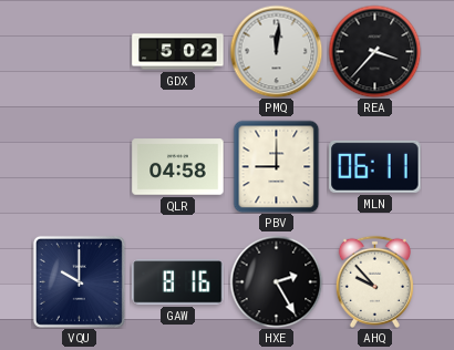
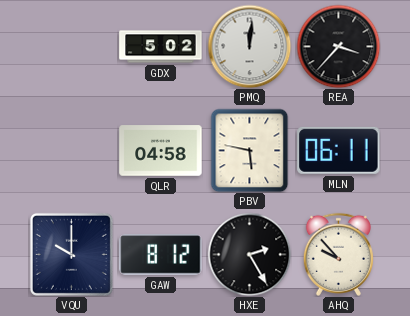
PBV: 9:00 -> 5:47
GAW: 8:16 -> 8:12
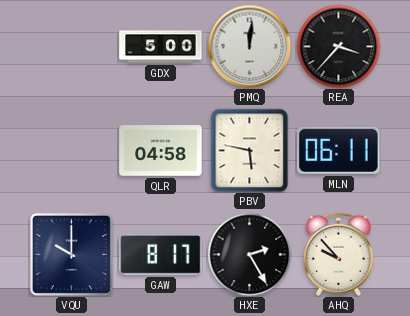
GDX: 5:02 -> 5:00
GAW: 8:12 -> 8:17
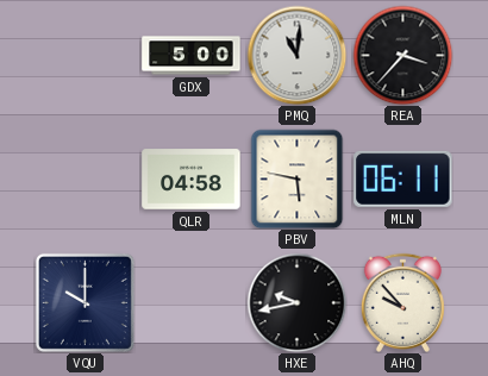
PMQ: 12:01 -> 11:01
GAW: 8:17 -> none
HXE: 2:25 -> 9:43
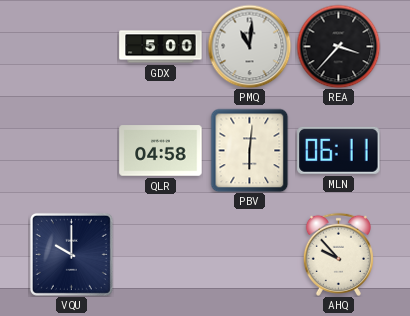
PBV: 5:47 -> 6:01
HXE: 9:43 -> none
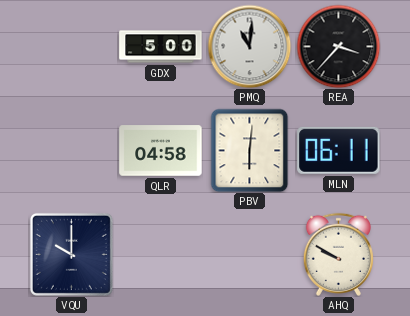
AHQ: 9:53 -> 9:50
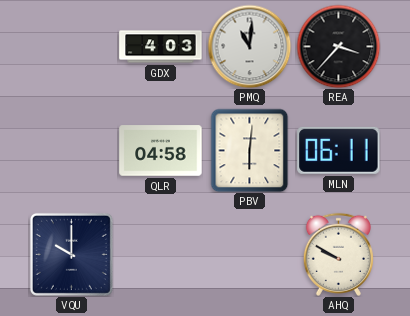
GDX: 5:00 -> 4:03
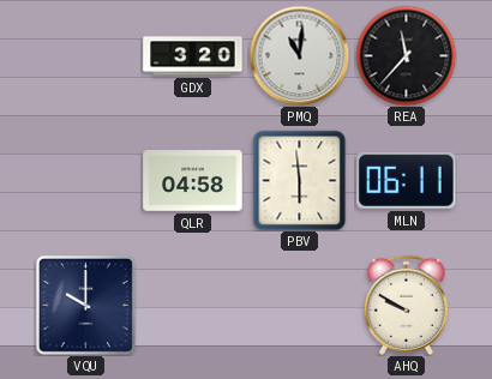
GDX: 4:03 -> 3:20
REA: 3:37 -> 11:37
PBV: 6:01 -> 5:59
